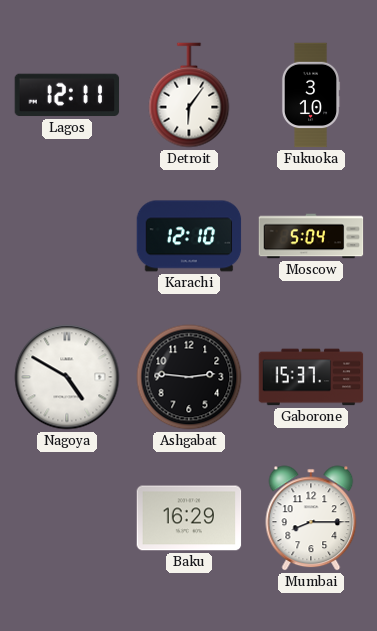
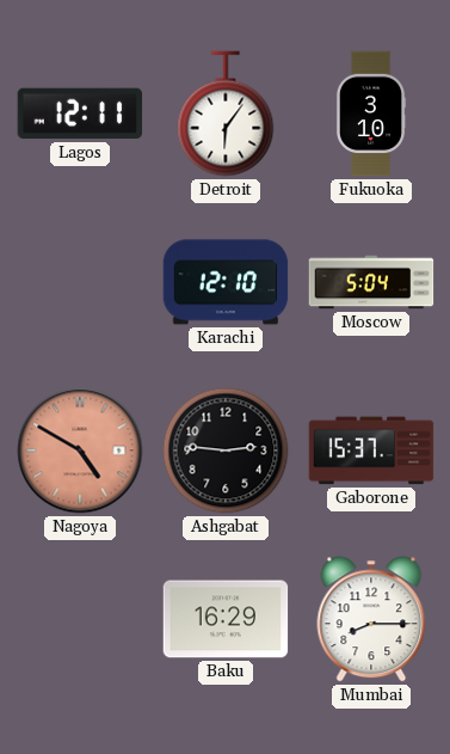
Nagoya dial: white -> salmon
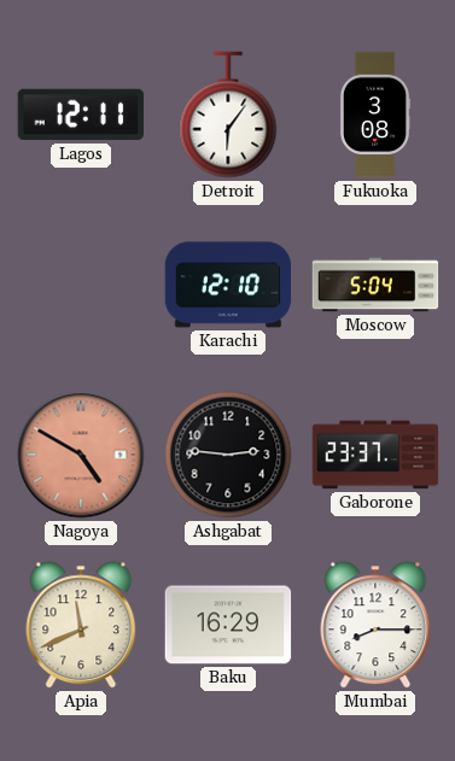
Fukuoka: 3:10 -> 3:08
Gaborone: 15:37 -> 23:37
Apia: none -> 11:41
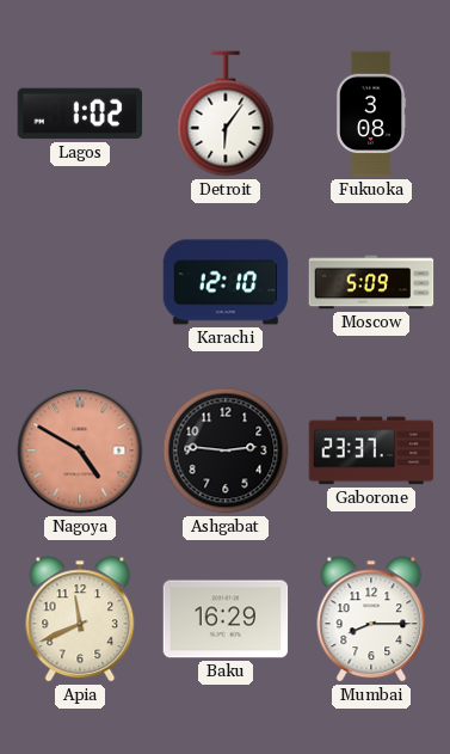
Lagos: 12:11 -> 1:02
Moscow: 5:04 -> 5:09
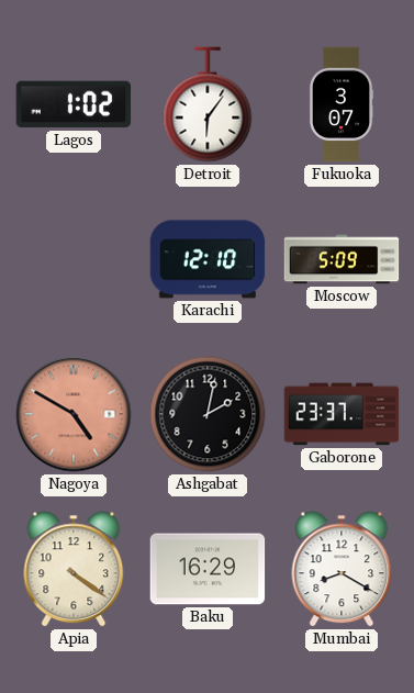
Fukuoka: 3:08 -> 3:07
Ashgabat: 2:46 -> 2:02
Apia: 11:41 -> 4:21
Mumbai: 8:15 -> 8:20
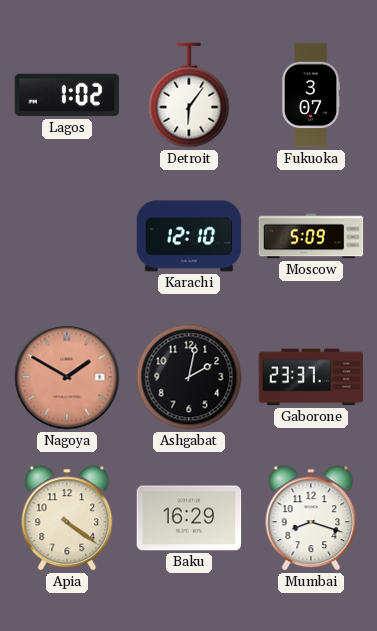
Nagoya: 4:50 -> 1:50
Mumbai: 8:20 -> 8:18
